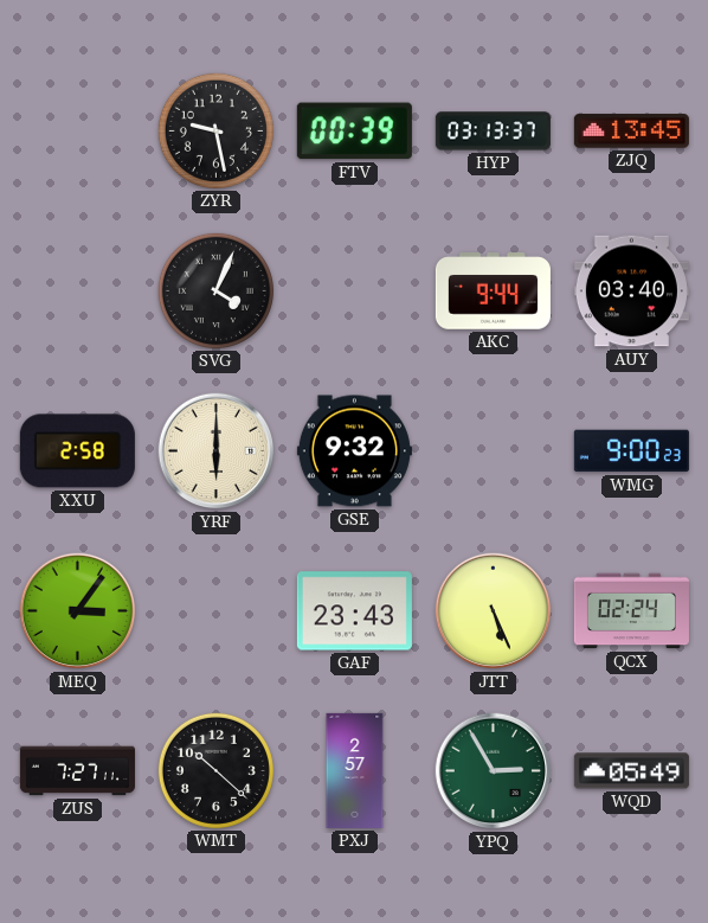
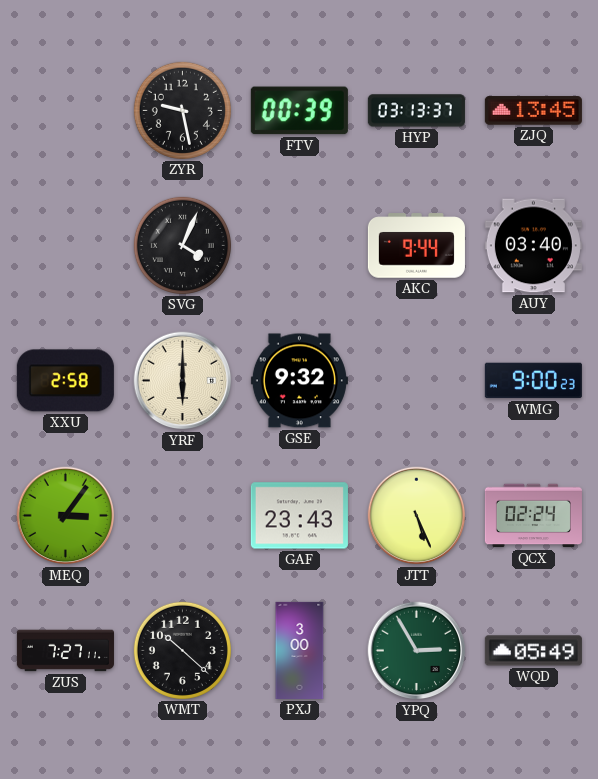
PXJ: 2:57 -> 3:00
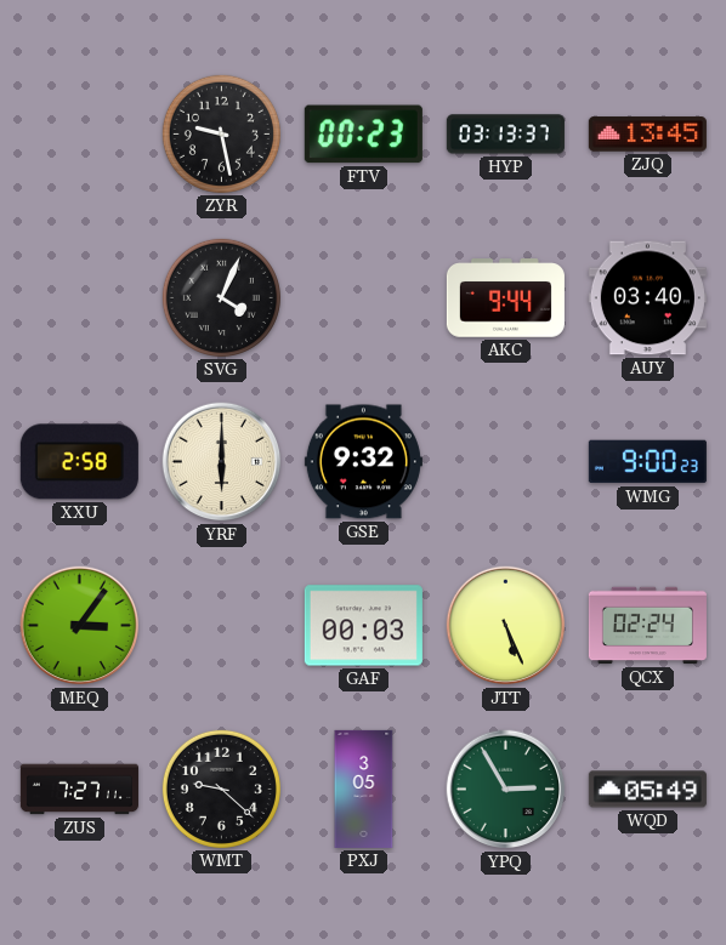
FTV: 00:39 -> 00:23
GAF: 23:43 -> 00:03
WMT: 10:22 -> 9:22
PXJ: 3:00 -> 3:05
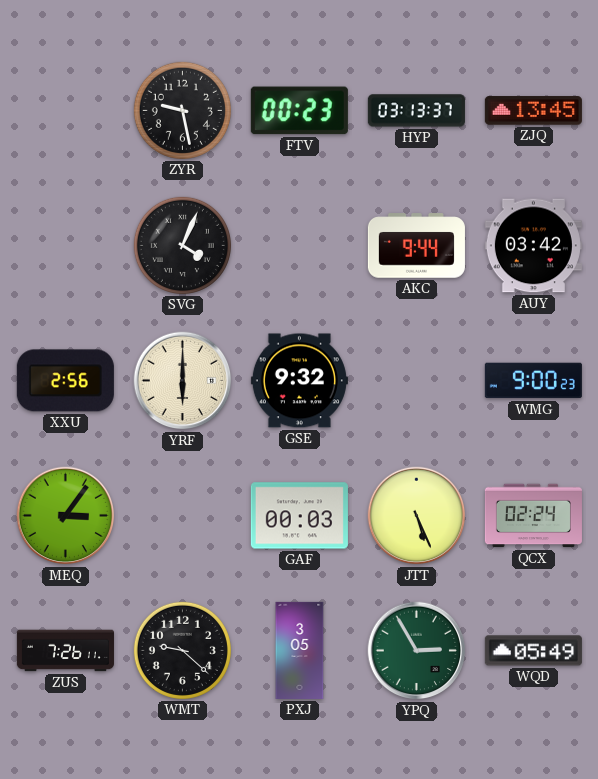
AUY: 03:40 -> 03:42
XXU: 2:58 -> 2:56
ZUS: 7:27 -> 7:26
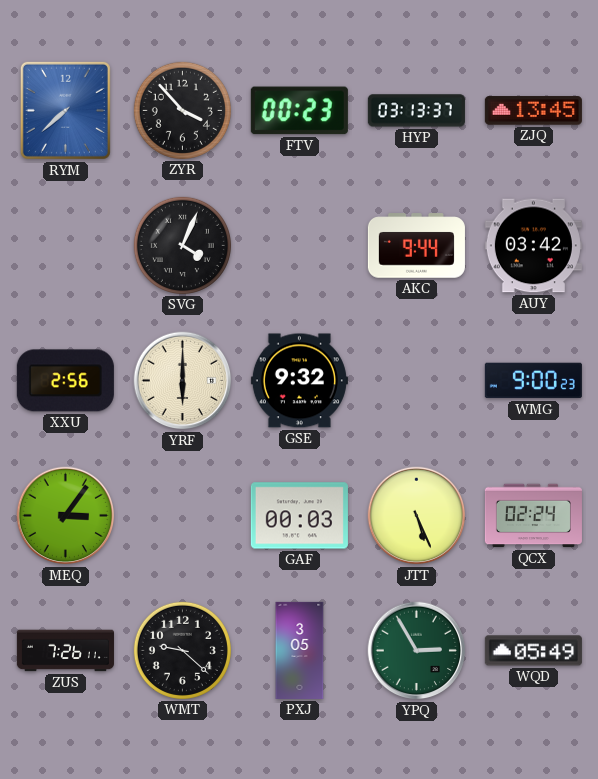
RYM: none -> 7:38
ZYR: 9:28 -> 3:53
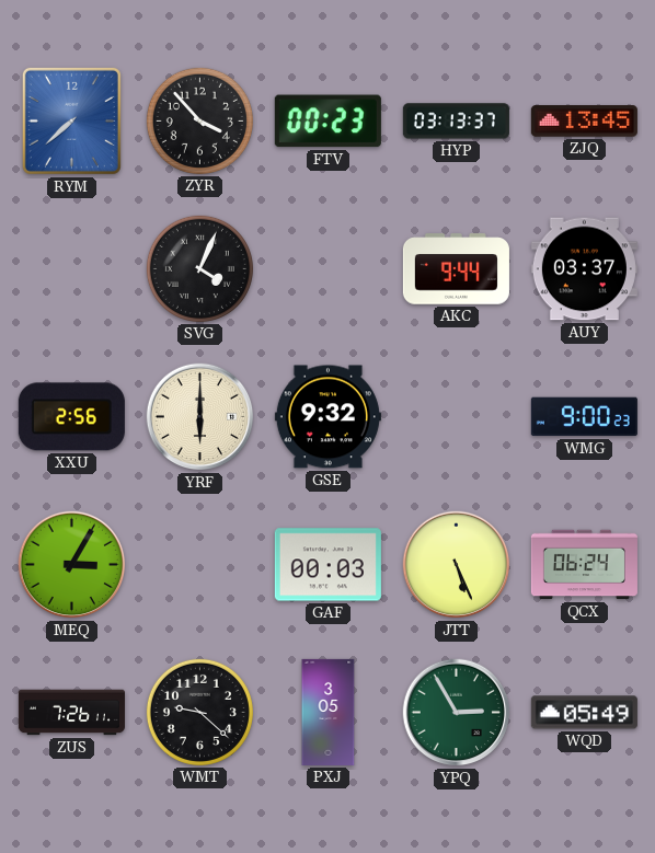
AUY: 03:42 -> 03:37
MEQ: 3:06 -> 3:05
QCX: 02:24 -> 06:24
